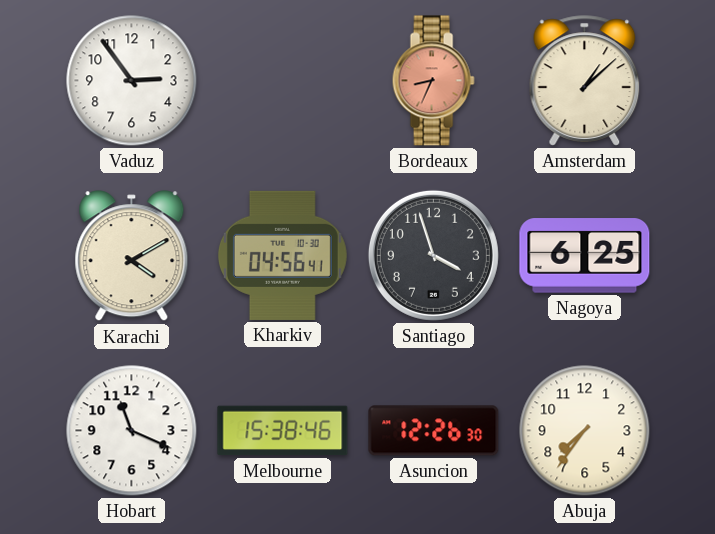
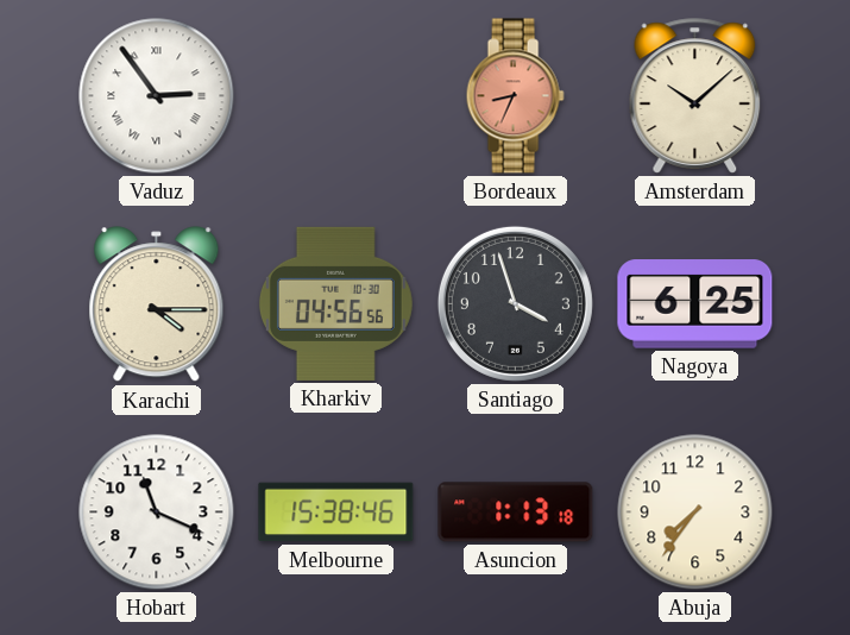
Vaduz numerals: Arabic -> Roman
Amsterdam: 1:08 -> 10:08
Karachi: 4:10 -> 4:15
Kharkiv: 04:56:41 -> 04:56:56
Asuncion: 12:26 -> 1:13
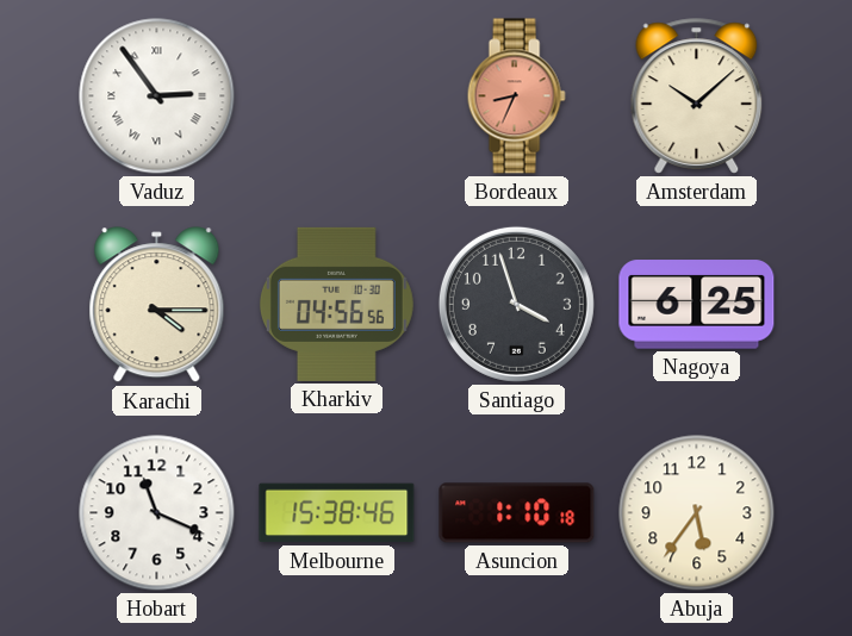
Asuncion: 1:13 -> 1:10
Abuja: 7:36 -> 5:36
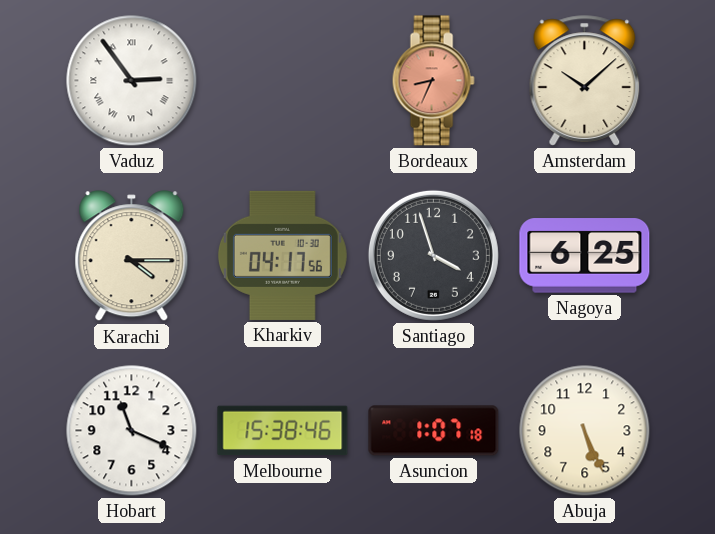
Kharkiv: 04:56 -> 04:17
Asuncion: 1:10 -> 1:07
Abuja: 5:36 -> 5:26
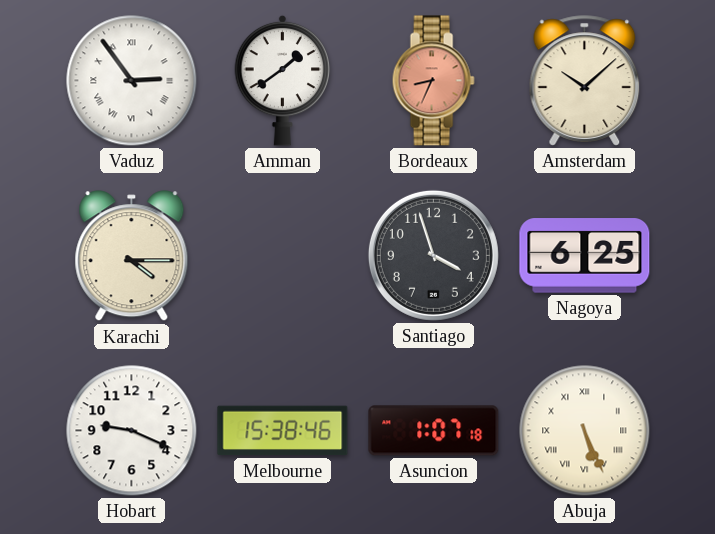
Amman: none -> 1:39
Kharkiv: 04:17 -> none
Hobart: 11:19 -> 9:19
Abuja numerals: Arabic -> Roman
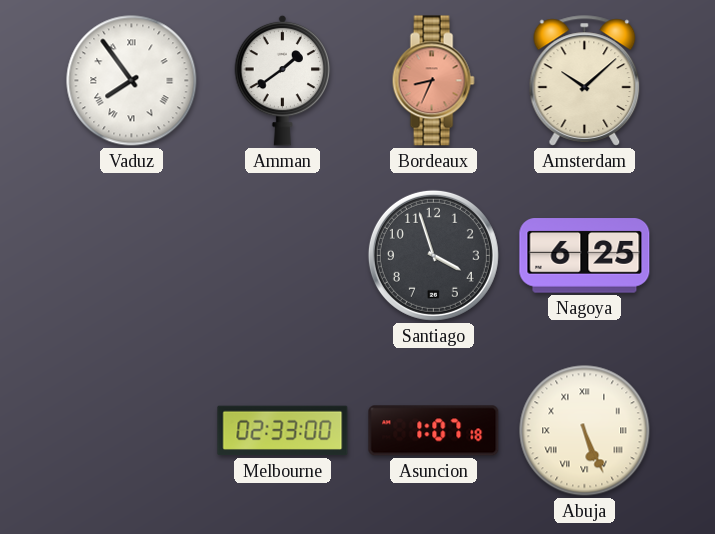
Vaduz: 2:54 -> 7:54
Karachi: 4:15 -> none
Hobart: 9:19 -> none
Melbourne: 15:38 -> 02:33
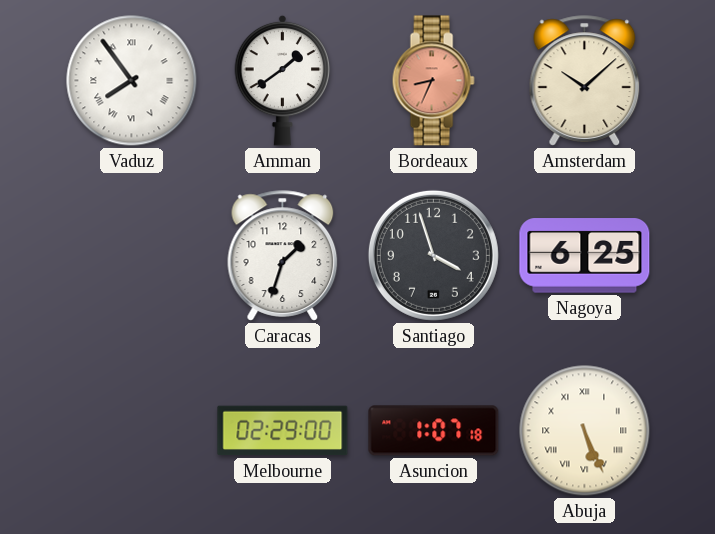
Caracas: none -> 1:33
Melbourne: 02:33 -> 02:29
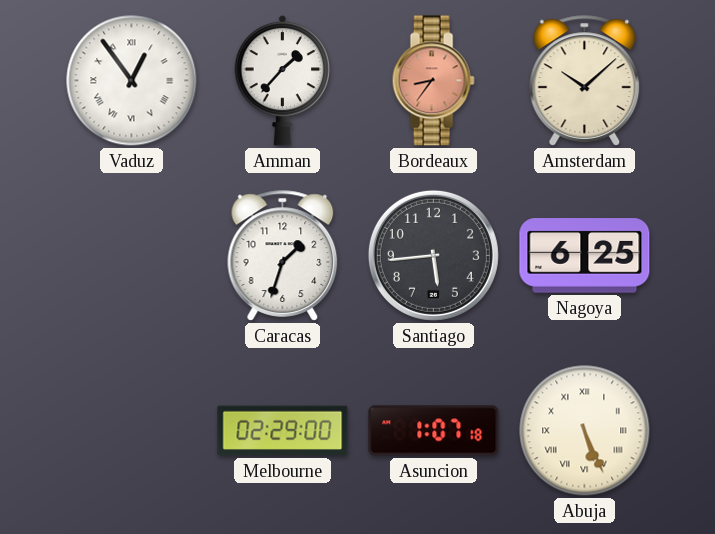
Vaduz: 7:54 -> 12:54
Amman: 1:39 -> 1:37
Bordeaux: 8:34 -> 8:36
Santiago: 3:57 -> 5:44
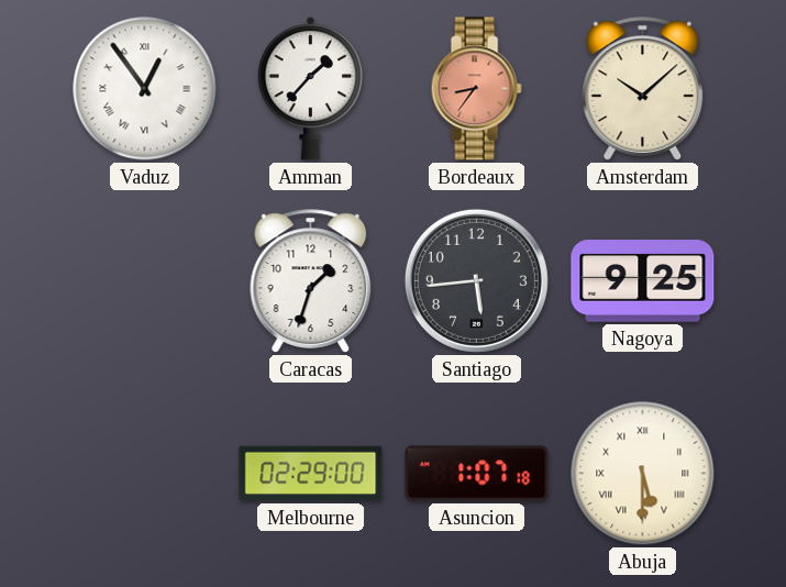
Nagoya: 6:25 -> 9:25
Abuja: 5:26 -> 5:30
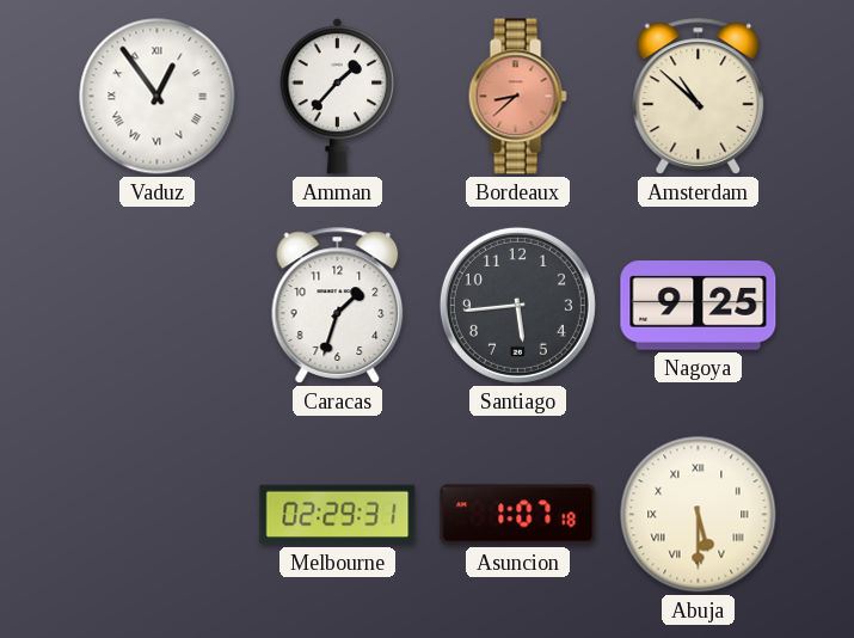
Bordeaux: 8:36 -> 8:38
Amsterdam: 10:08 -> 10:52
Melbourne: 02:29:00 -> 02:29:31
